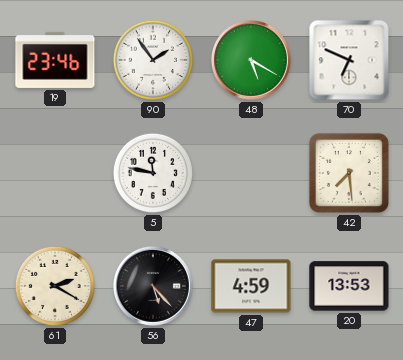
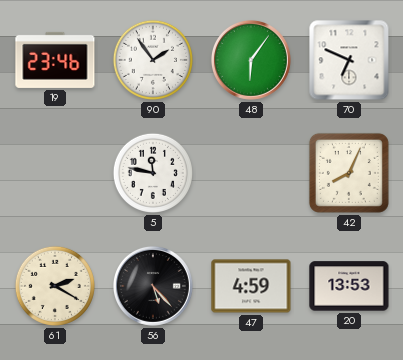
48: 5:20 -> 6:06
42: 7:29 -> 8:04
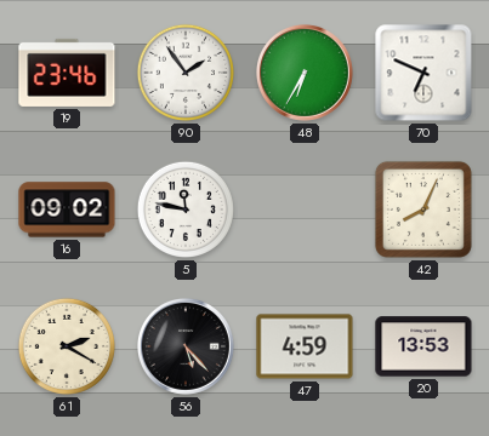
48: 6:06 -> 6:35
16: none -> 09:02
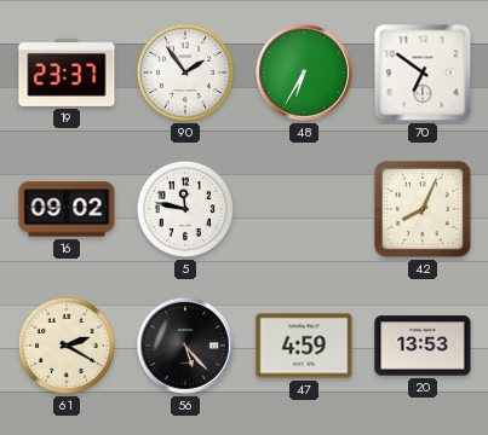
19: 23:46 -> 23:37
70: 6:49 -> 6:51
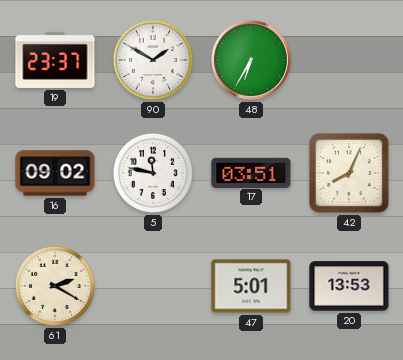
90: 1:54 -> 1:50
70: 6:51 -> none
17: none -> 03:51
56: 5:23 -> none
47: 4:59 -> 5:01
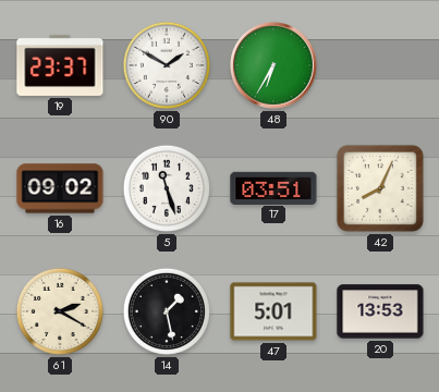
5: 11:47 -> 11:27
14: none -> 1:28
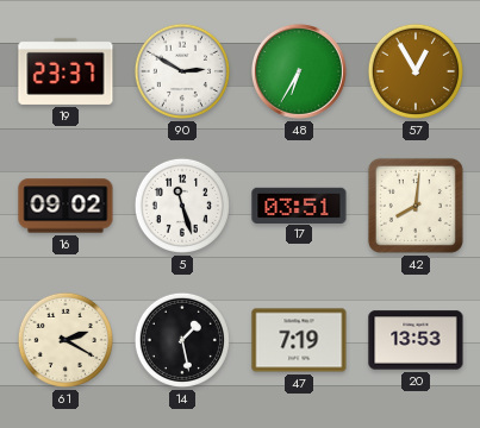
90: 1:50 -> 2:50
57: none -> 12:55
42: 8:04 -> 8:01
47: 5:01 -> 7:19
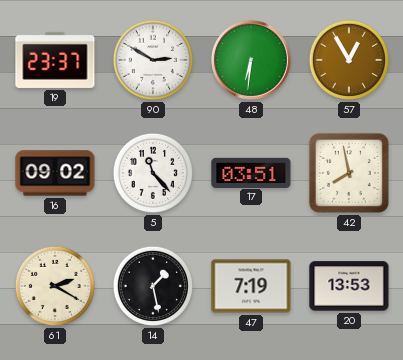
48: 6:35 -> 6:31
5: 11:27 -> 11:23
42: 8:01 -> 7:58
